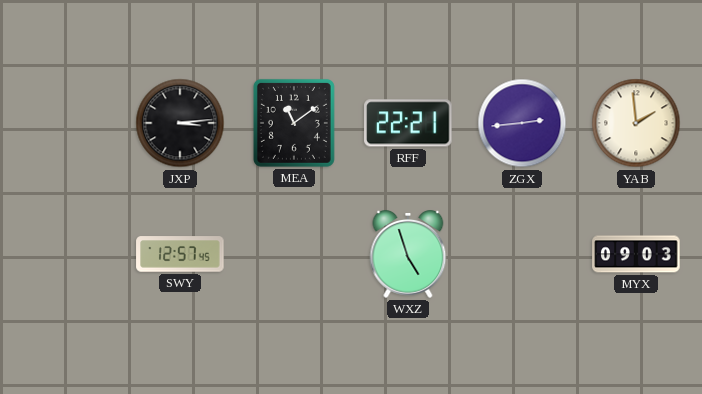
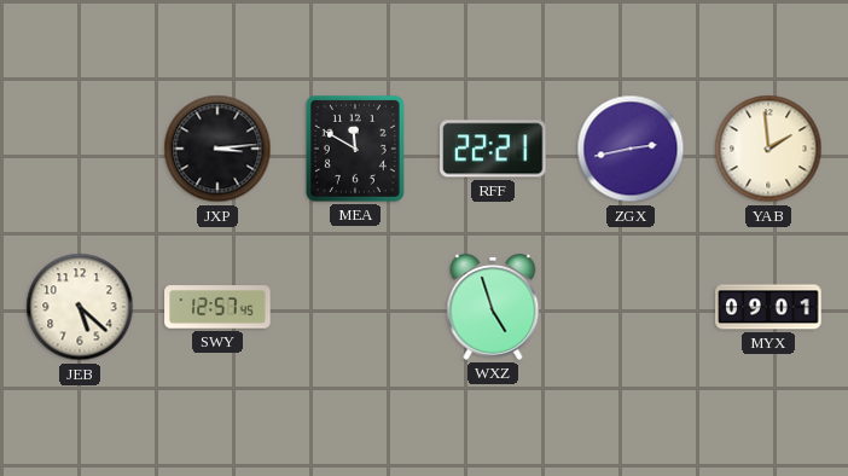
MEA: 11:09 -> 11:50
ZGX: 2:44 -> 2:43
JEB: none -> 5:22
MYX: 09:03 -> 09:01
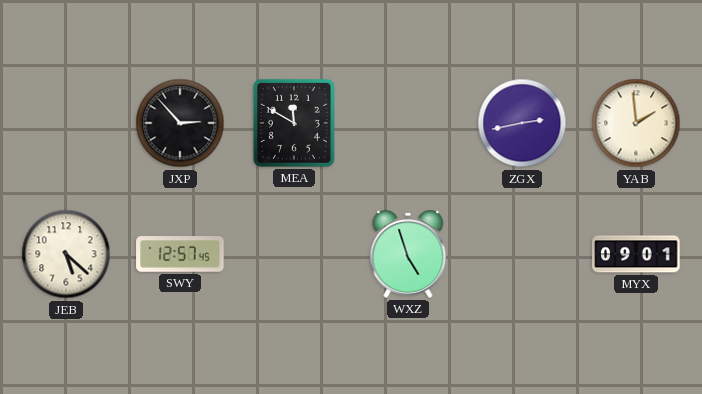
JXP: 3:14 -> 2:53
RFF: 22:21 -> none
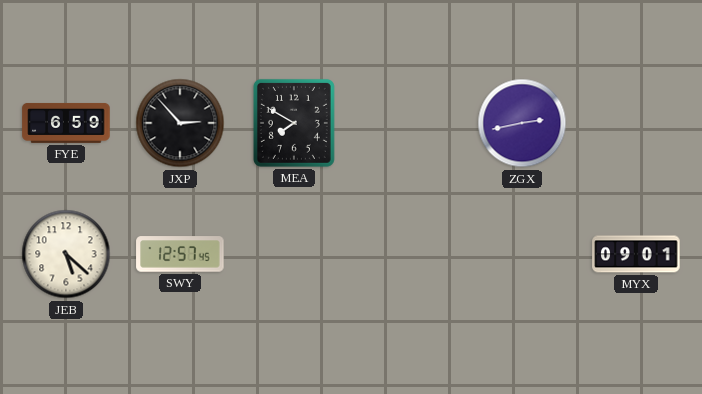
FYE: none -> 6:59
MEA: 11:50 -> 7:50
YAB: 1:59 -> none
WXZ: 4:57 -> none
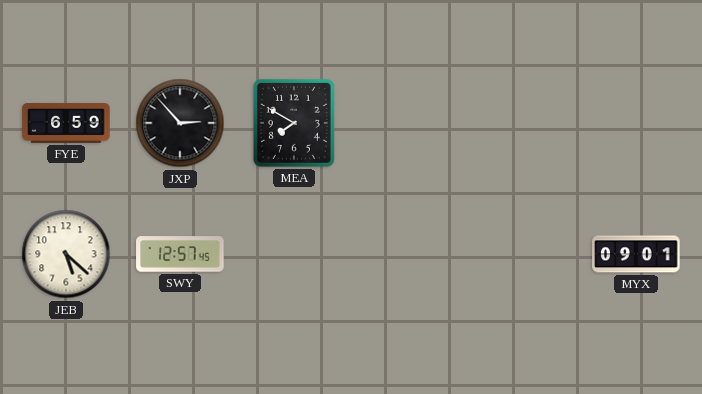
ZGX: 2:43 -> none
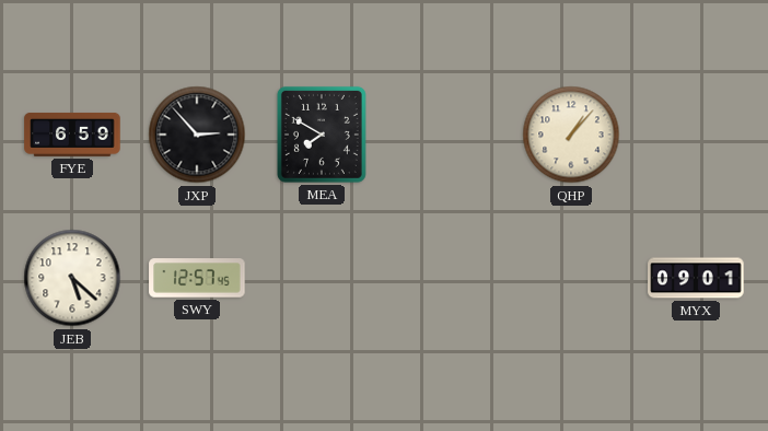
QHP: none -> 1:07
